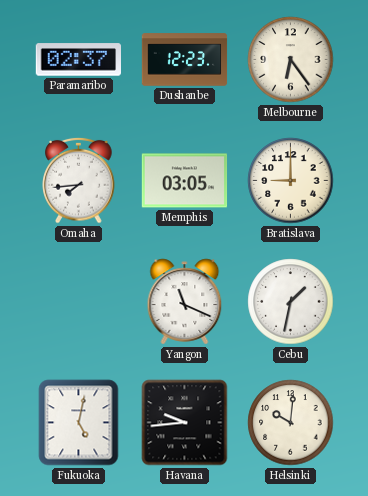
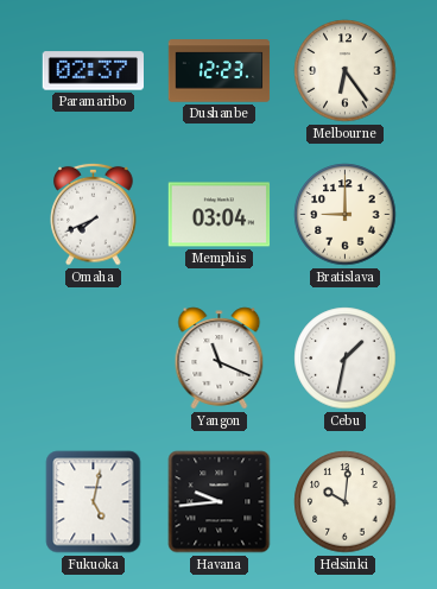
Omaha: 7:44 -> 7:41
Memphis: 03:05 -> 03:04
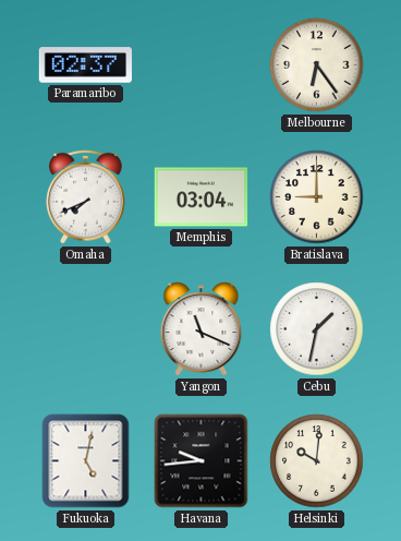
Dushanbe: 12:23 -> none
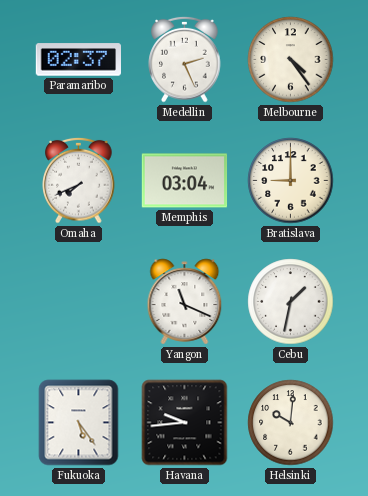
Medellin: none -> 2:26
Melbourne: 6:24 -> 4:24
Fukuoka: 5:02 -> 5:24
